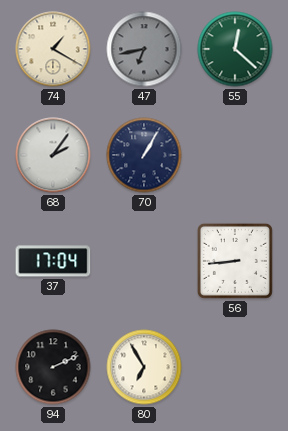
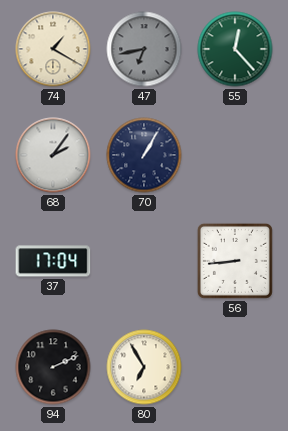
55: 12:22 -> 12:23
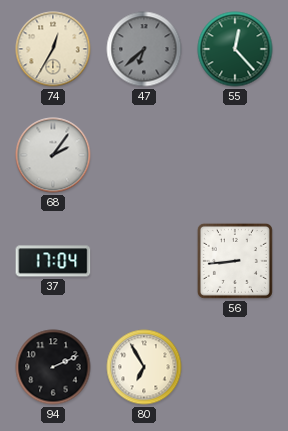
74: 1:20 -> 12:35
47: 6:43 -> 6:38
70: 1:05 -> none
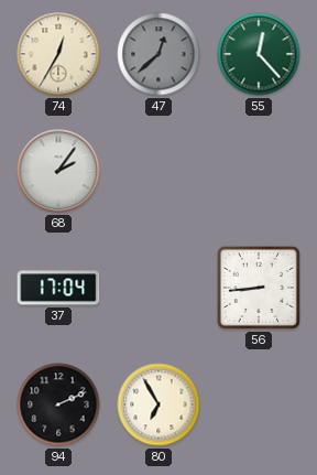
47: 6:38 -> 12:38
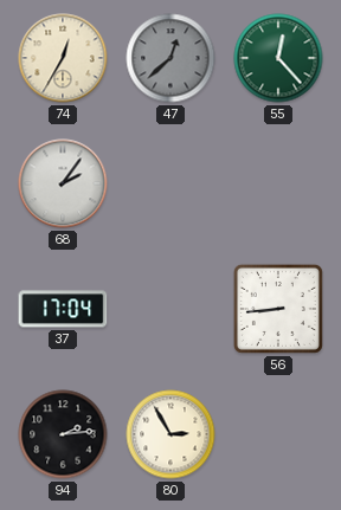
94: 2:11 -> 2:14
80: 6:55 -> 2:55
